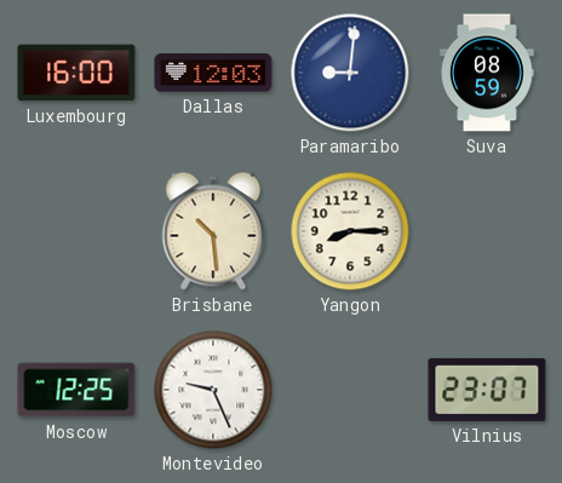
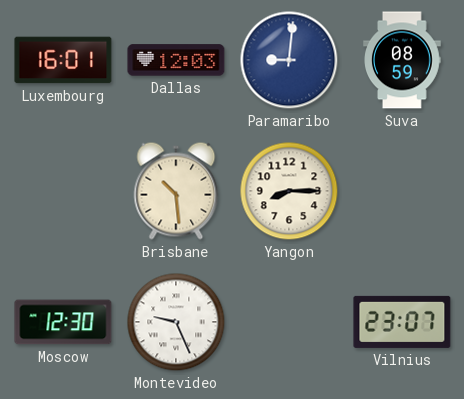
Luxembourg: 16:00 -> 16:01
Moscow: 12:25 -> 12:30
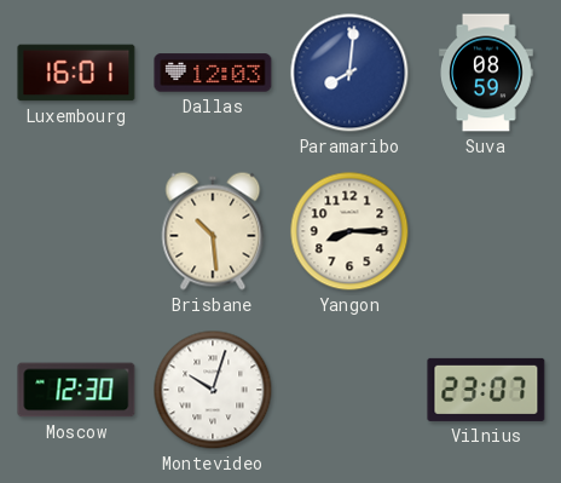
Paramaribo: 9:01 -> 8:01
Montevideo: 9:26 -> 10:03
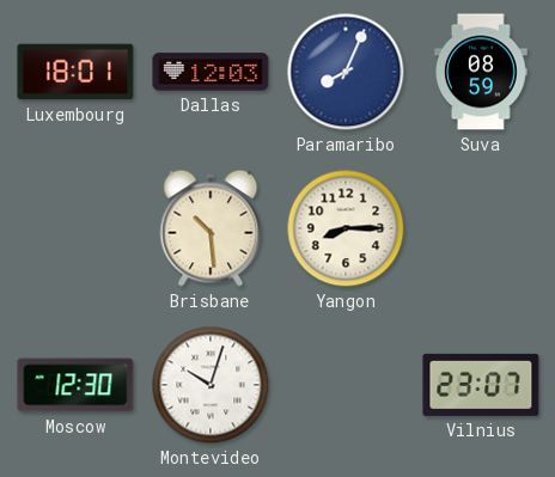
Luxembourg: 16:01 -> 18:01
Paramaribo: 8:01 -> 8:04
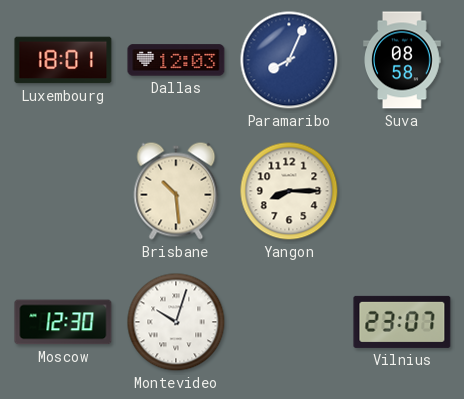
Suva: 08:59 -> 08:58
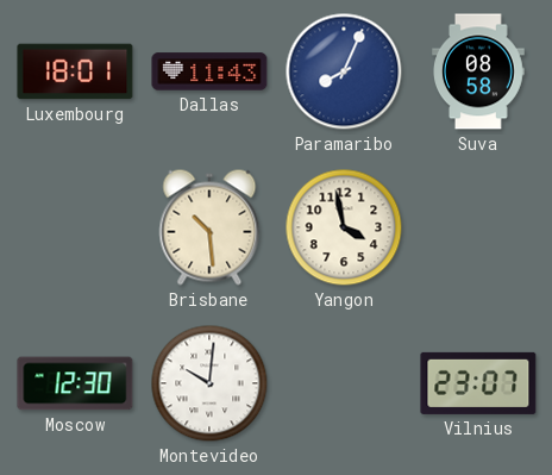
Dallas: 12:03 -> 11:43
Yangon: 8:15 -> 3:58
Montevideo: 10:03 -> 10:01
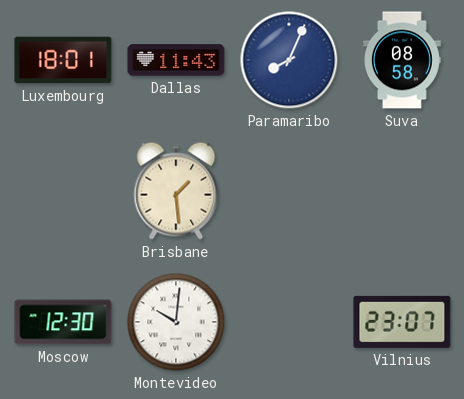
Brisbane: 10:29 -> 1:29
Yangon: 3:58 -> none
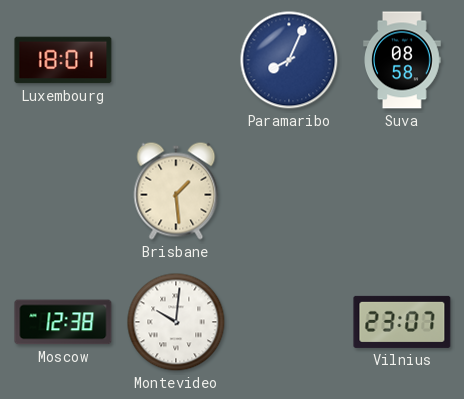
Dallas: 11:43 -> none
Moscow: 12:30 -> 12:38
